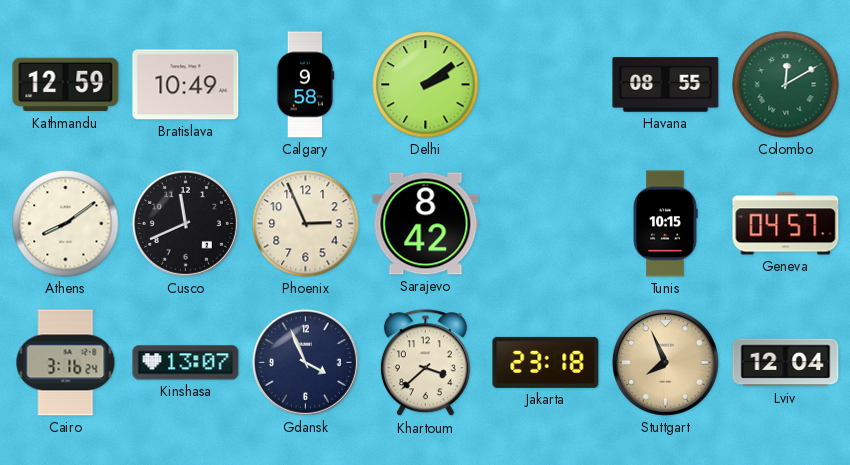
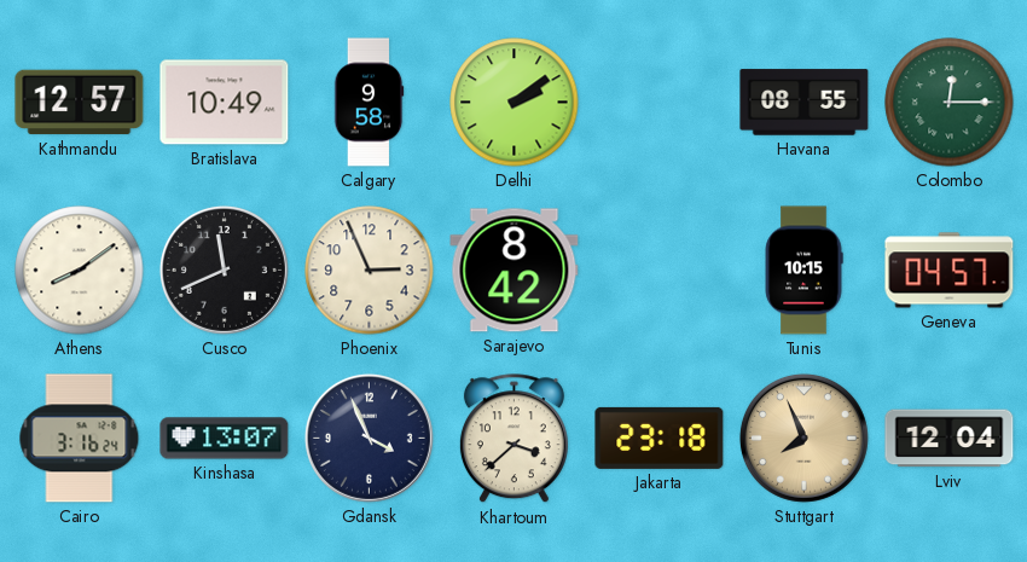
Kathmandu: 12:59 -> 12:57
Colombo: 12:10 -> 12:15
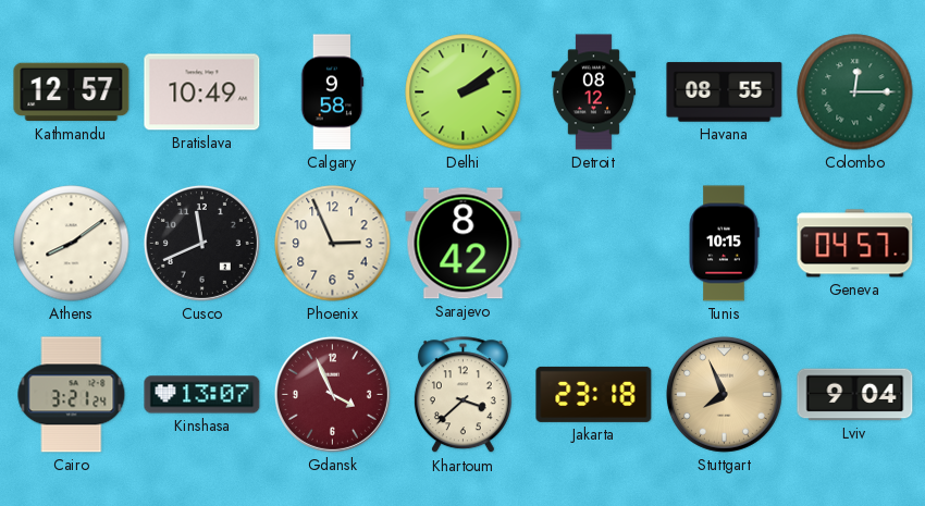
Detroit: none -> 08:12
Cairo: 3:16 -> 3:21
Gdansk dial: navy -> burgundy
Lviv: 12:04 -> 9:04
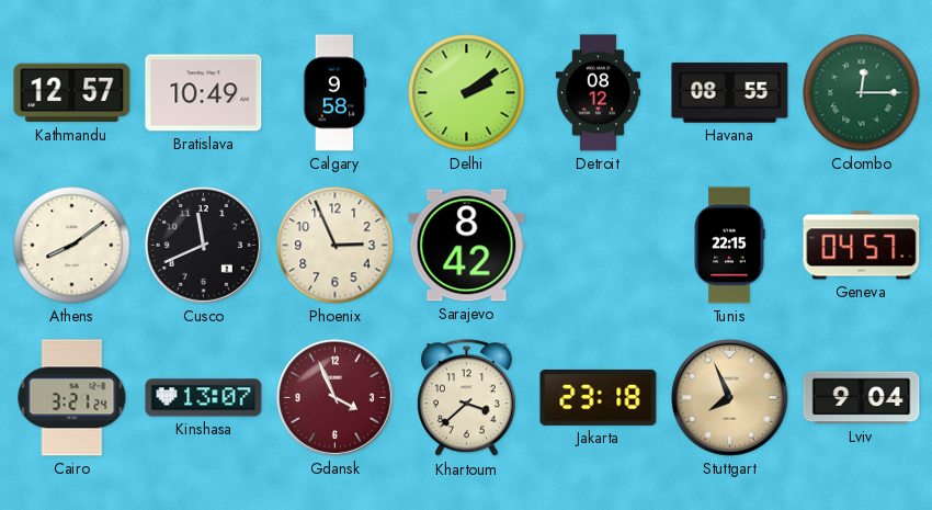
Tunis: 10:15 -> 22:15
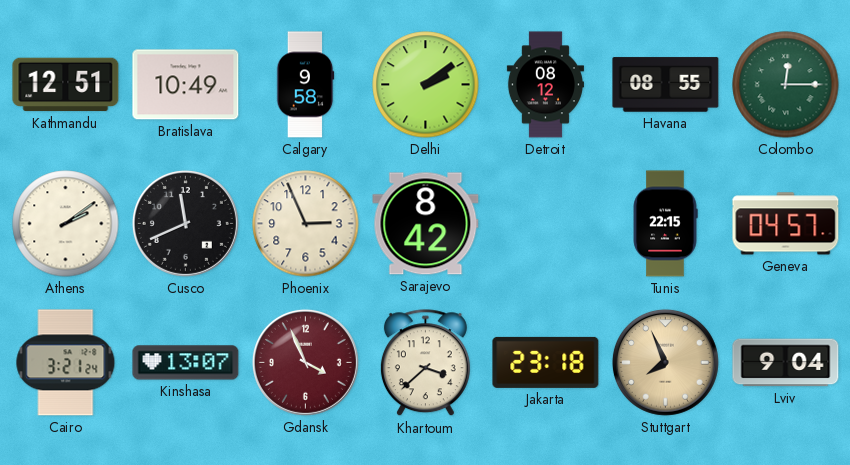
Kathmandu: 12:57 -> 12:51
Athens: 8:09 -> 2:09
